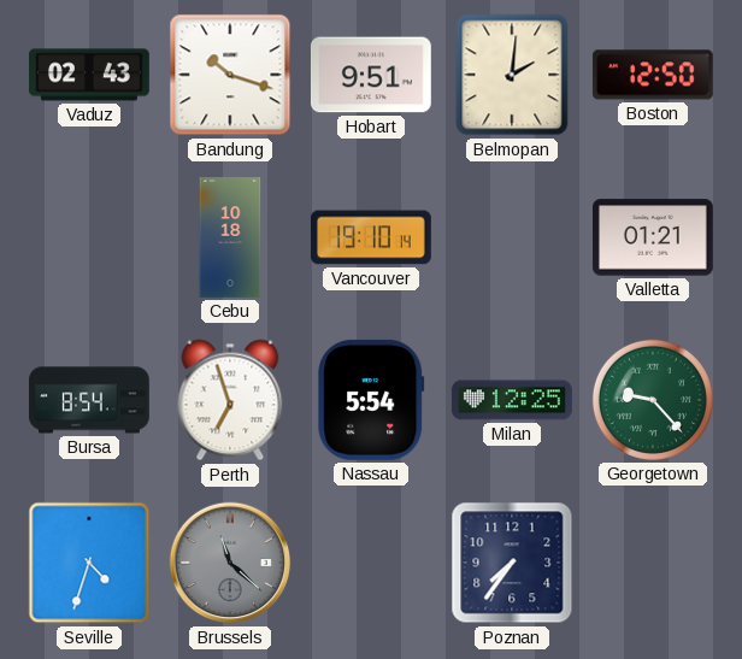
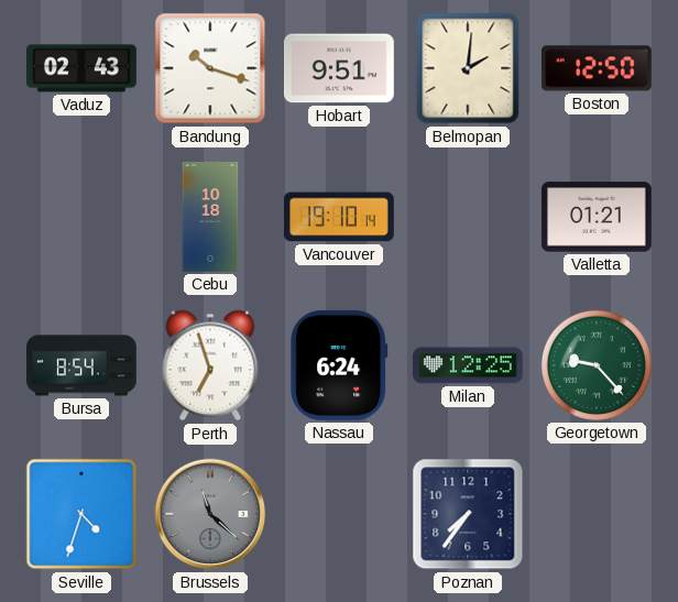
Nassau: 5:54 -> 6:24
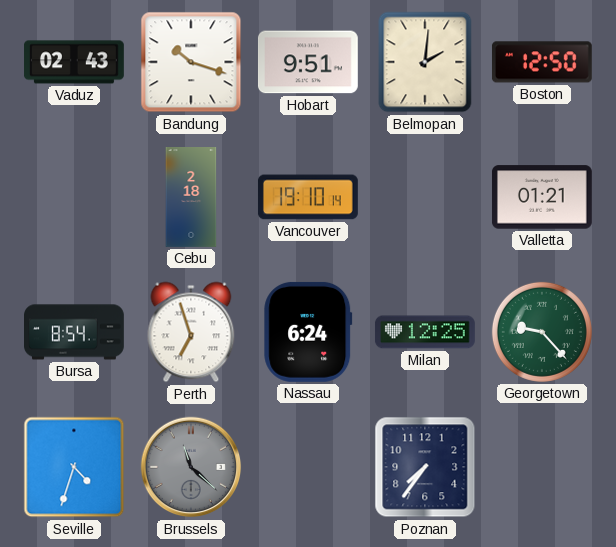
Cebu: 10:18 -> 2:18
